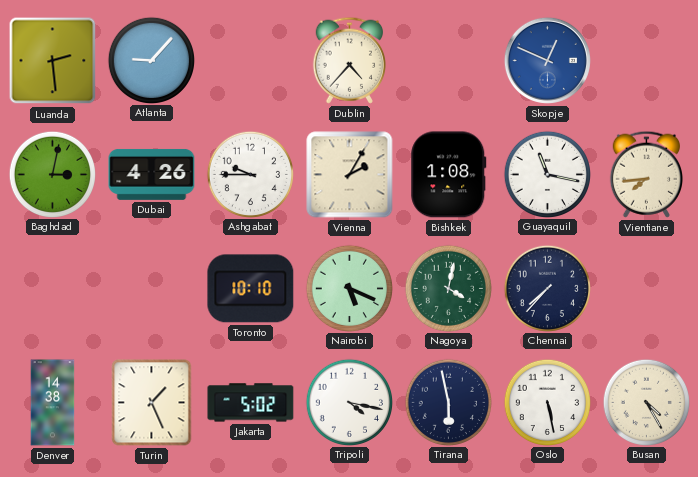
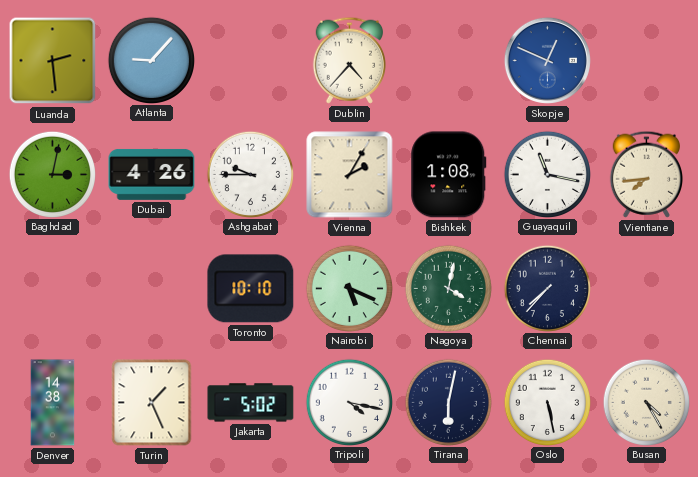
Tirana: 5:58 -> 6:02
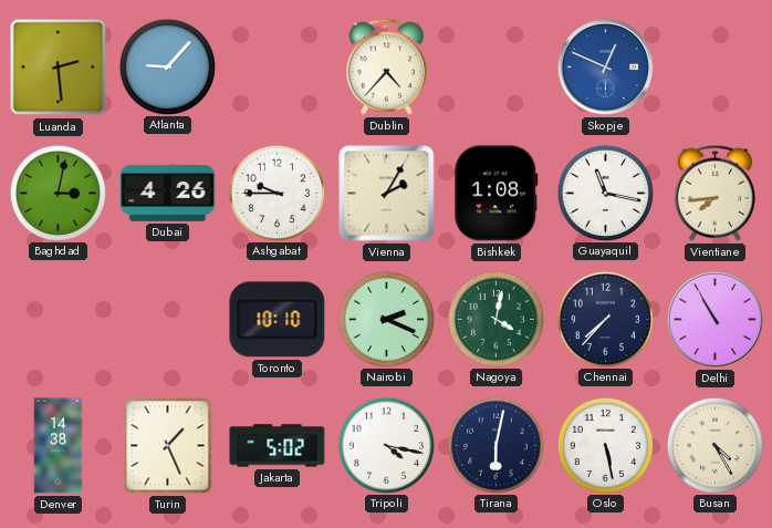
Nairobi: 5:19 -> 2:19
Delhi: none -> 10:55
